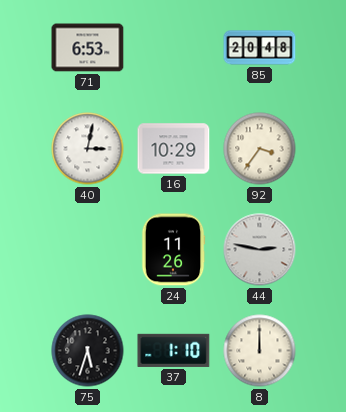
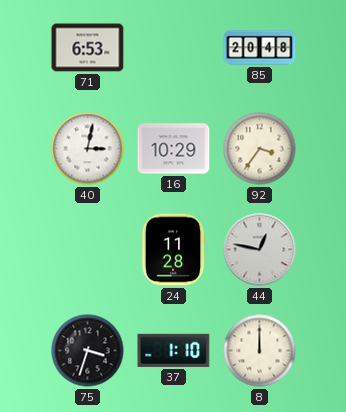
24: 11:26 -> 11:28
44: 2:47 -> 12:47
75: 5:33 -> 3:33
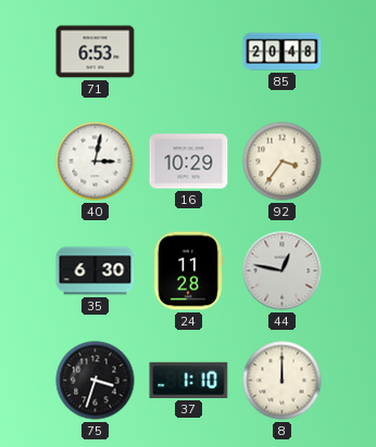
35: none -> 6:30
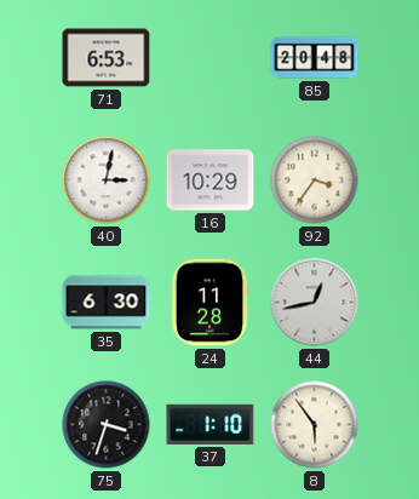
44: 12:47 -> 12:43
8: 12:00 -> 5:54
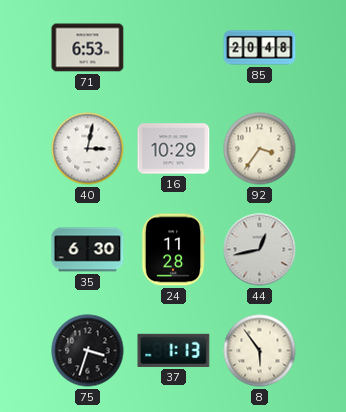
37: 1:10 -> 1:13
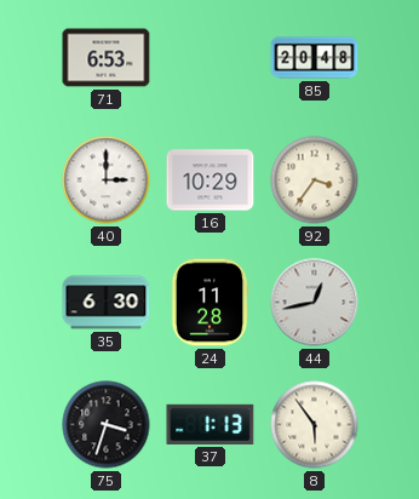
40: 3:02 -> 3:00
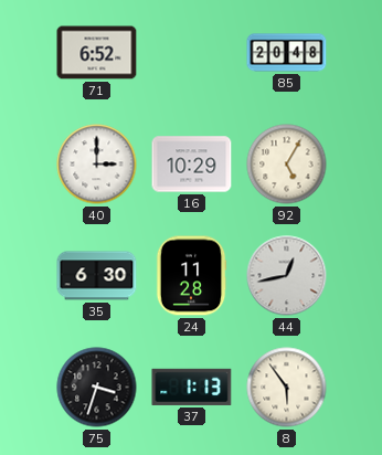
71: 6:53 -> 6:52
92: 3:36 -> 5:05
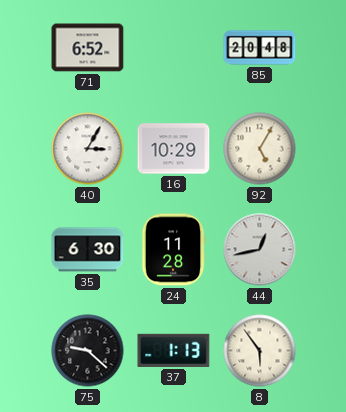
40: 3:00 -> 3:05
75: 3:33 -> 9:22
